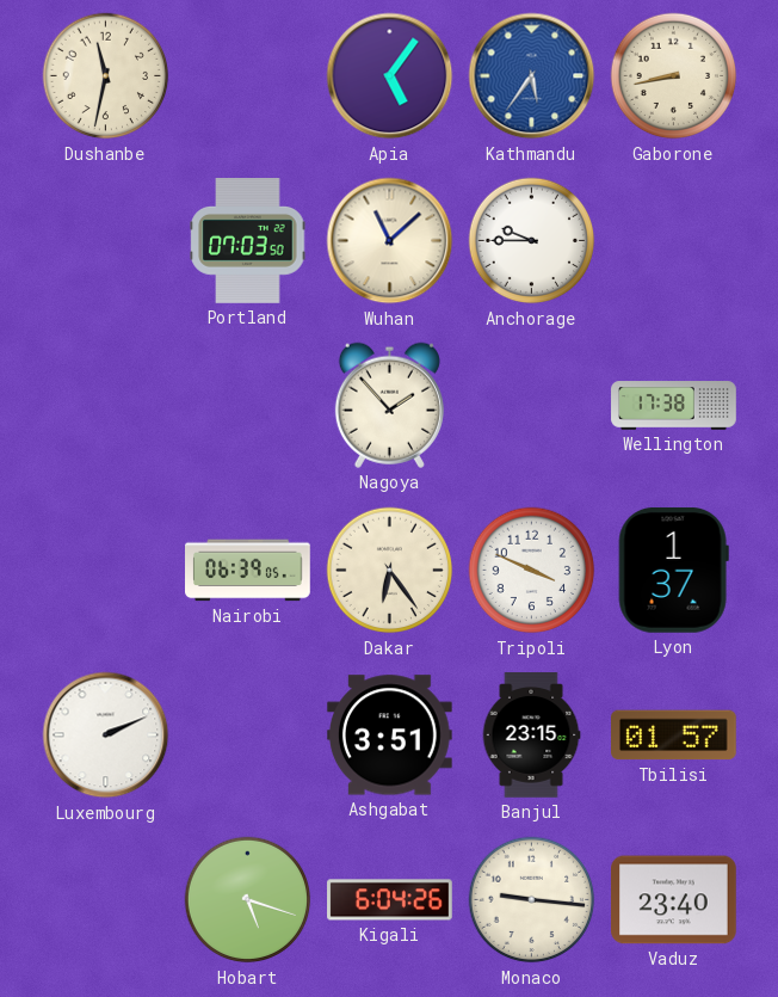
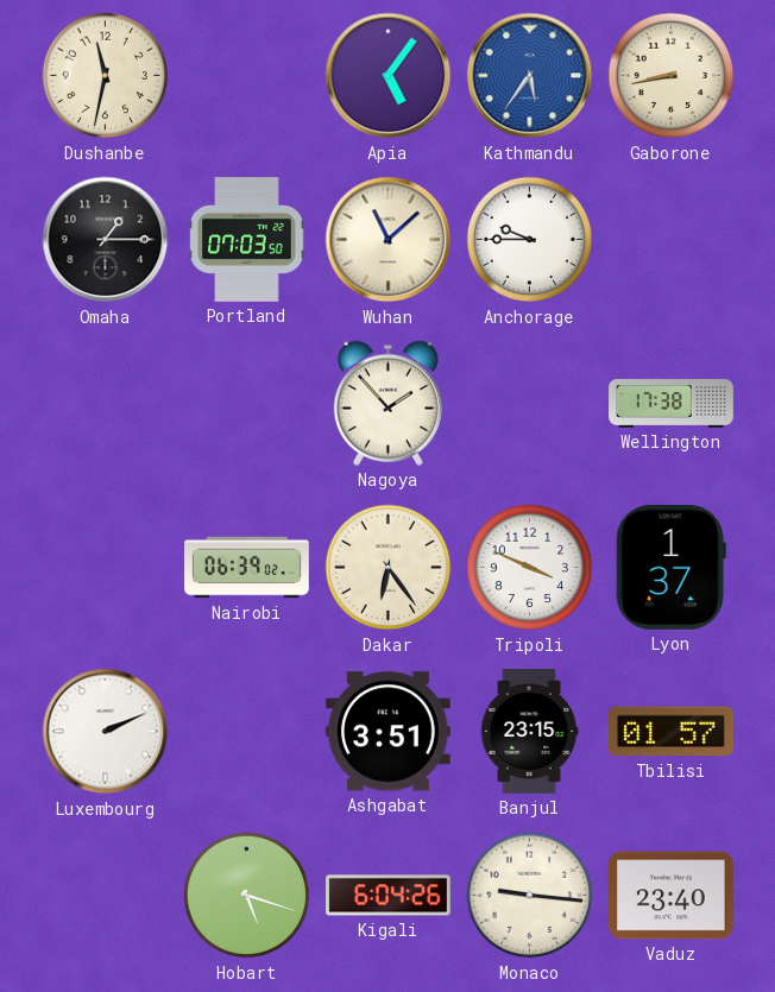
Omaha: none -> 1:15
Nairobi: 06:39:05 -> 06:39:02
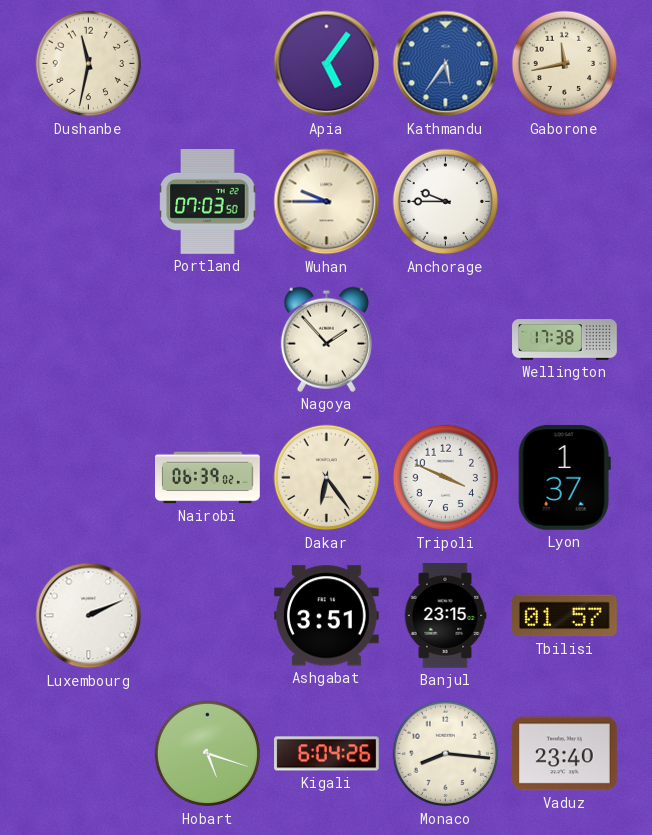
Gaborone: 8:43 -> 11:43
Omaha: 1:15 -> none
Wuhan: 11:08 -> 9:45
Monaco: 9:16 -> 8:16
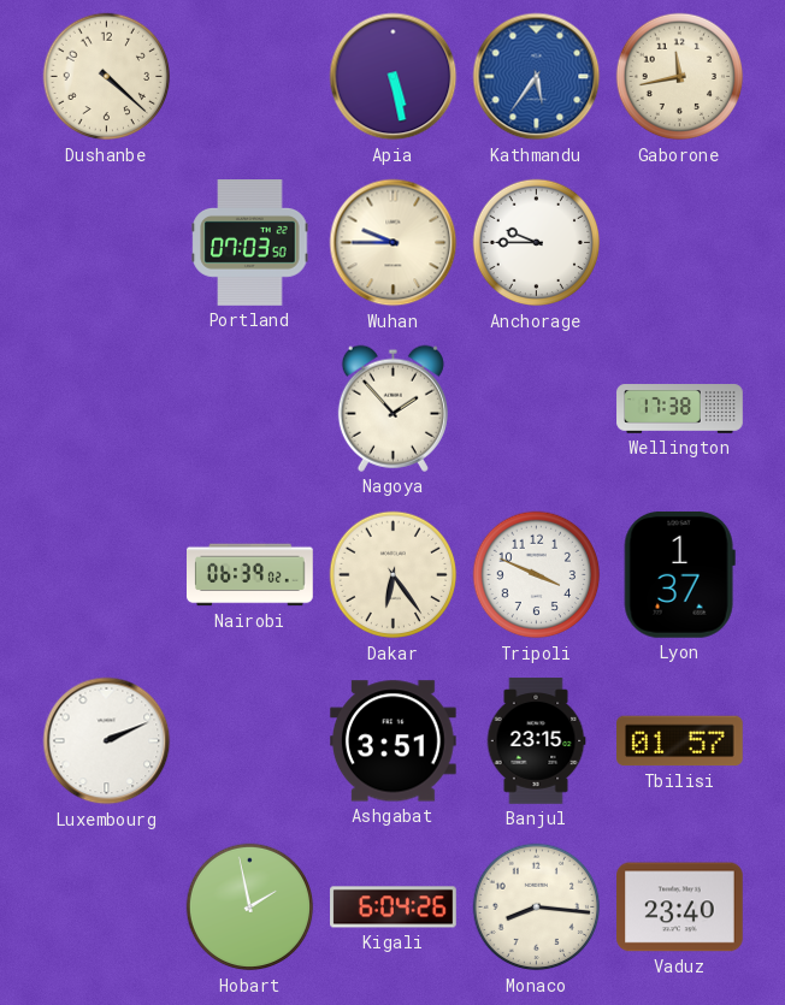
Dushanbe: 11:32 -> 4:22
Apia: 5:06 -> 5:28
Hobart: 5:18 -> 1:58
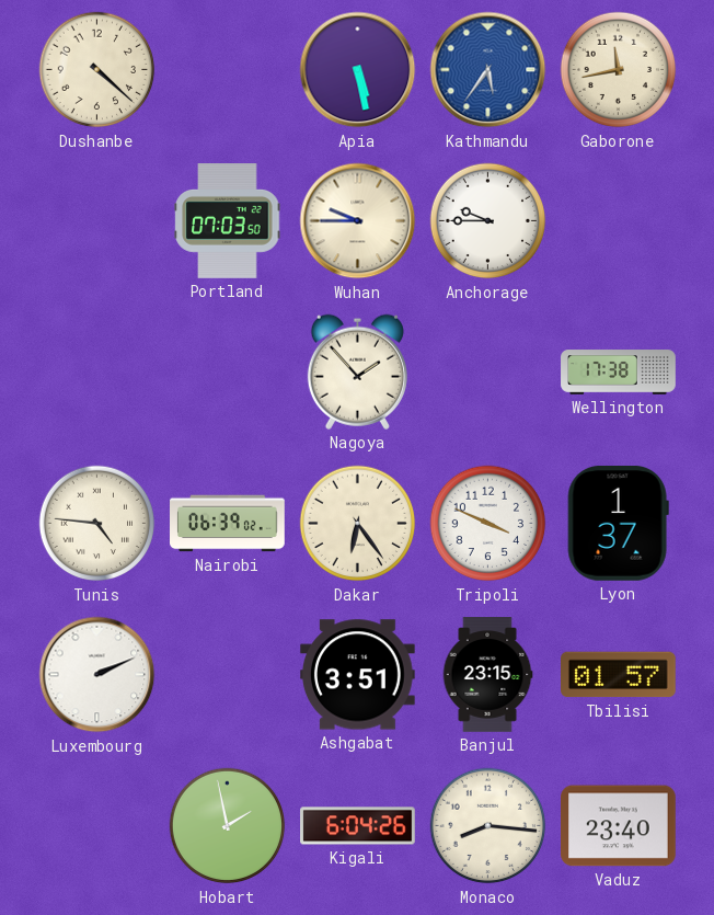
Tunis: none -> 4:46
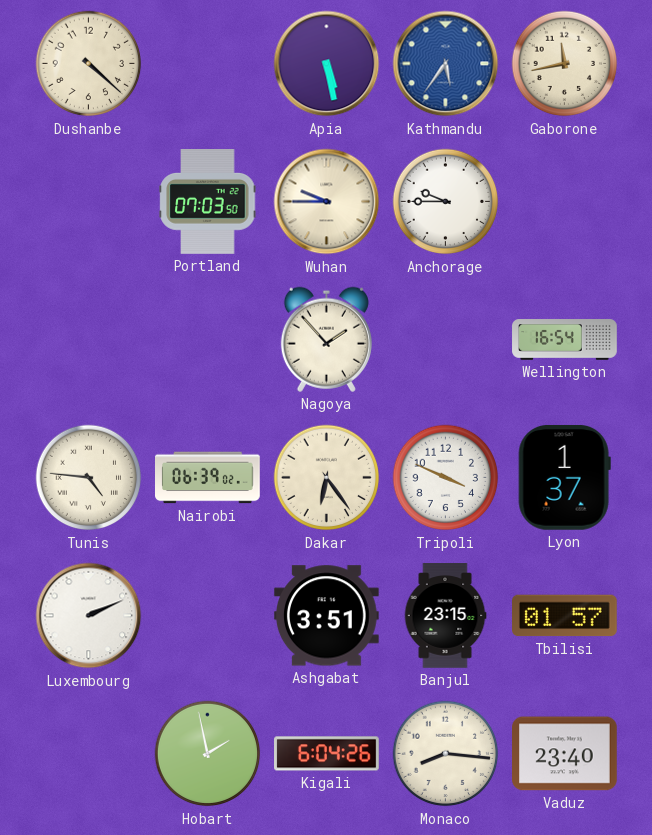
Wellington: 17:38 -> 16:54
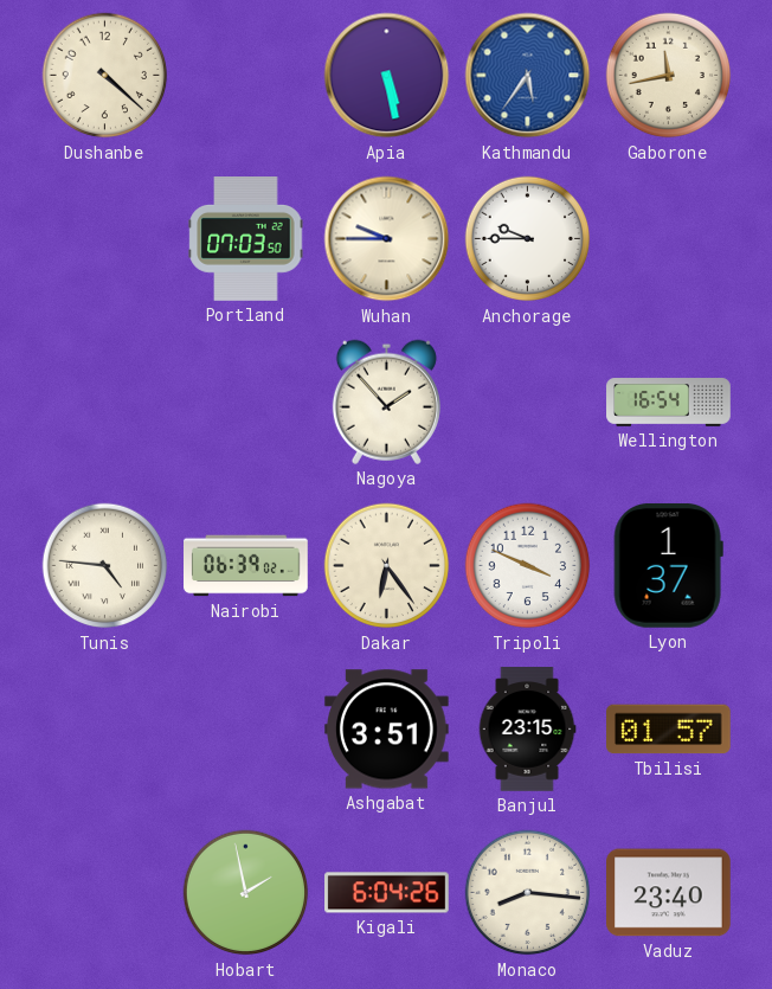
Luxembourg: 2:11 -> none
